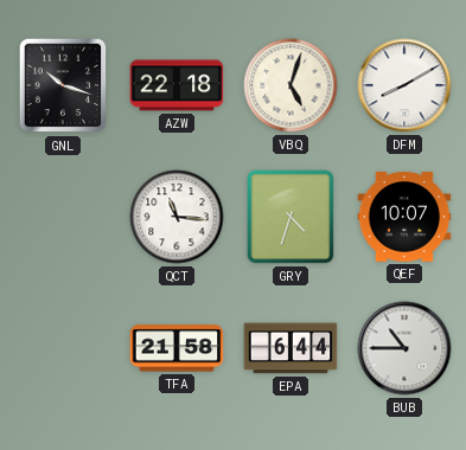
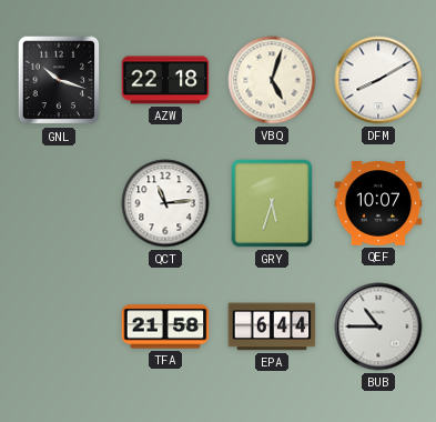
QCT: 11:16 -> 11:14
GRY: 4:33 -> 5:33
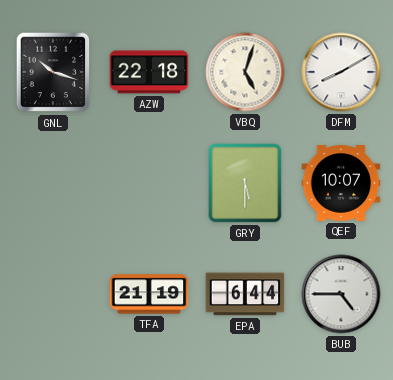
QCT: 11:14 -> none
GRY: 5:33 -> 5:30
TFA: 21:58 -> 21:19
BUB: 10:45 -> 4:45
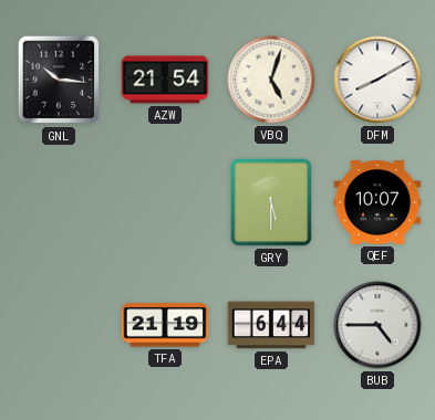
GNL: 10:18 -> 10:16
AZW: 22:18 -> 21:54
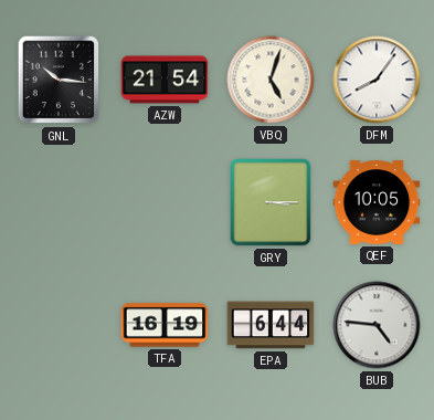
DFM: 8:10 -> 8:06
GRY: 5:30 -> 3:15
QEF: 10:07 -> 10:05
TFA: 21:19 -> 16:19
BUB: 4:45 -> 4:46
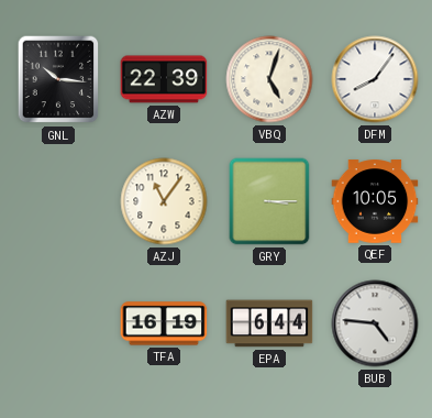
AZW: 21:54 -> 22:39
AZJ: none -> 11:06
